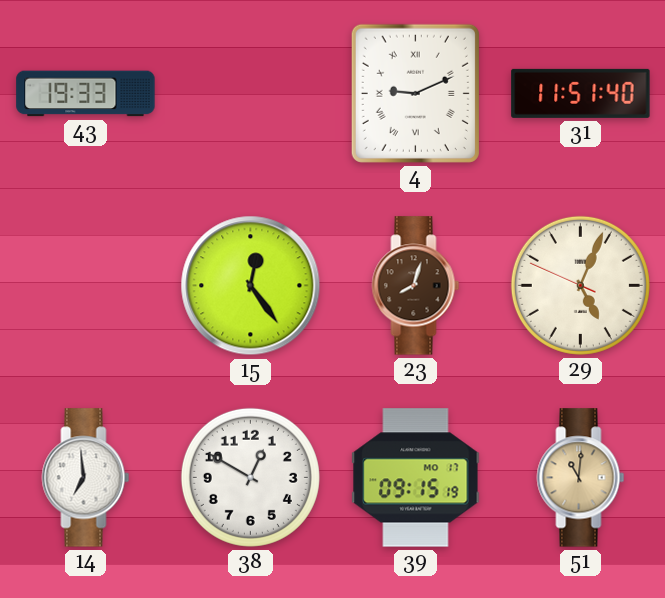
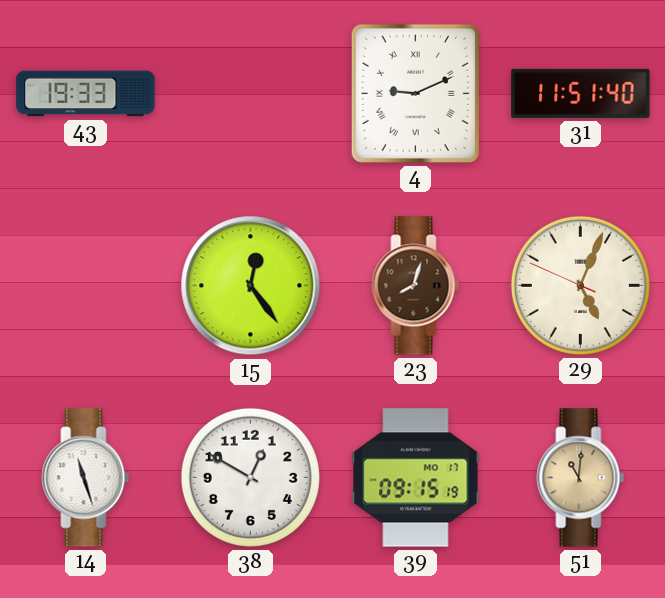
14: 6:59 -> 11:27
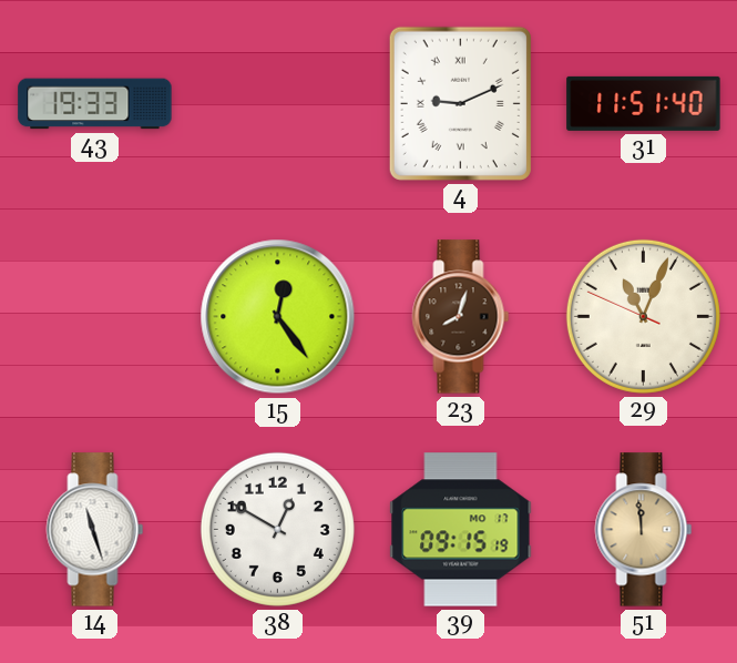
29: 5:03 -> 11:03
51: 11:01 -> 11:59
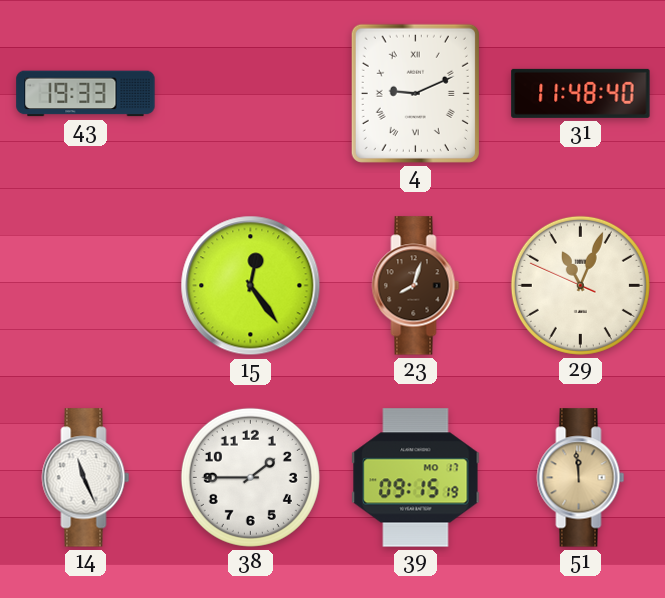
31: 11:51 -> 11:48
14: 11:27 -> 11:26
38: 12:50 -> 1:45
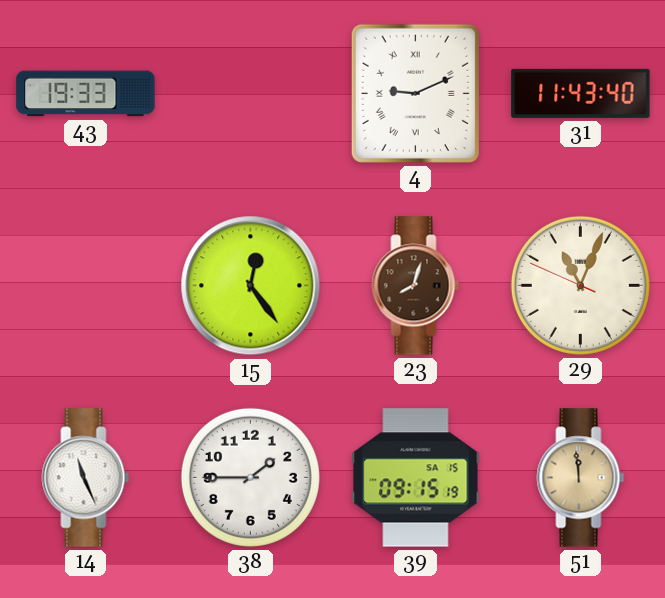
31: 11:48 -> 11:43
39 date: MO 17 -> SA 15
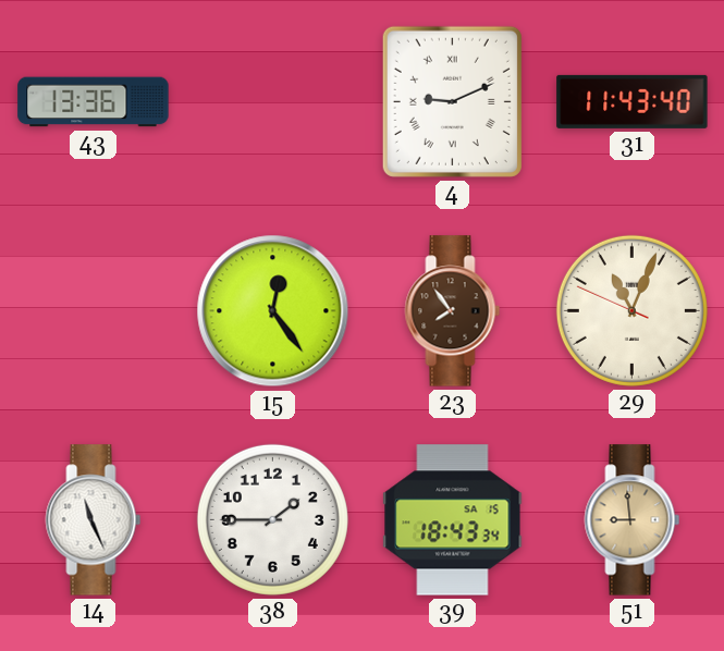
43: 19:33 -> 13:36
23: 8:03 -> 7:54
39: 09:15 -> 18:43
51: 11:59 -> 8:59
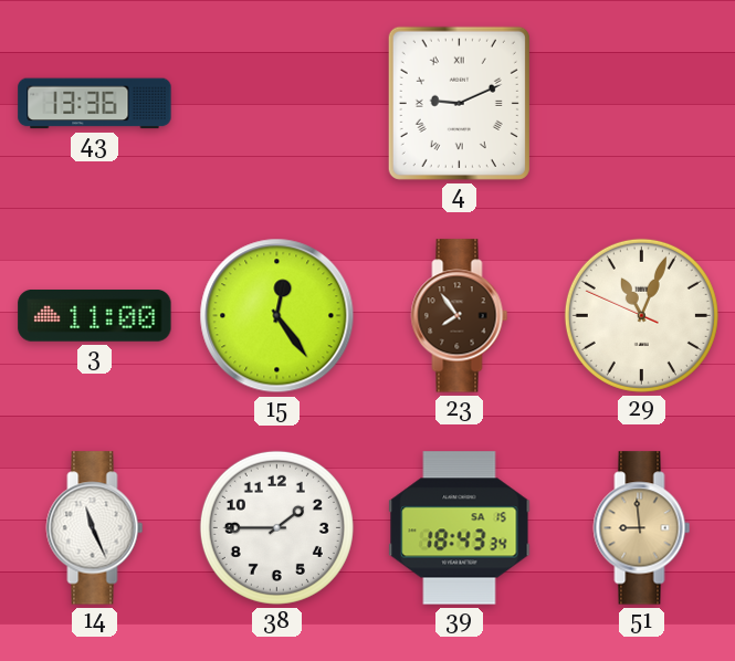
31: 11:43 -> none
3: none -> 11:00
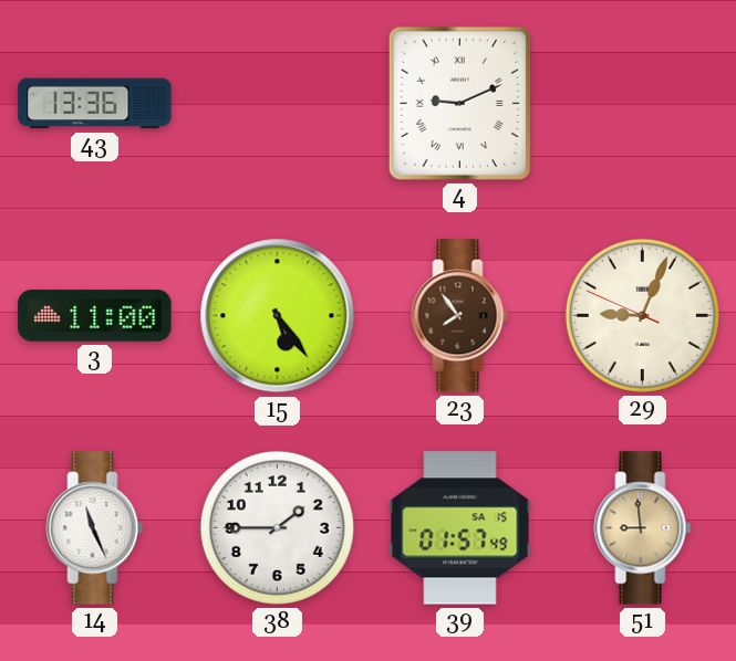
15: 12:24 -> 5:24
29: 11:03 -> 9:03
39: 18:43 -> 01:57
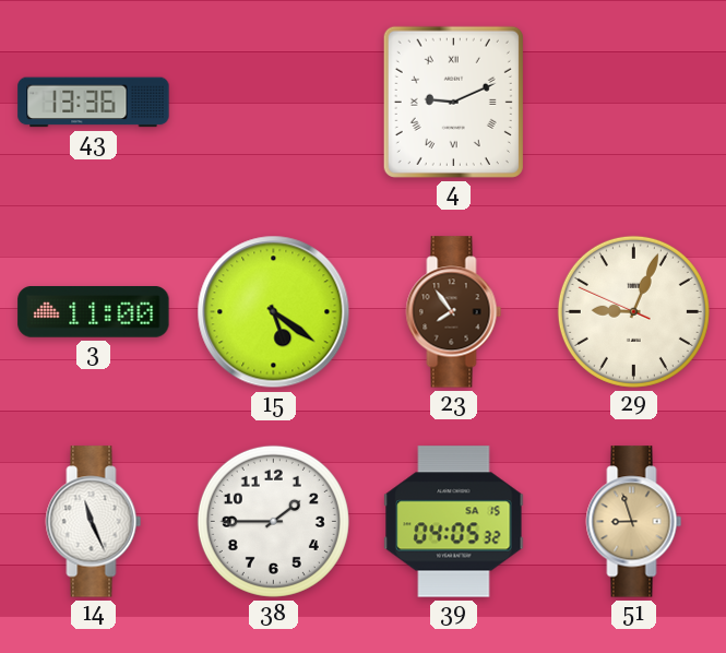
15: 5:24 -> 5:21
39: 01:57 -> 04:05
51: 8:59 -> 8:57
